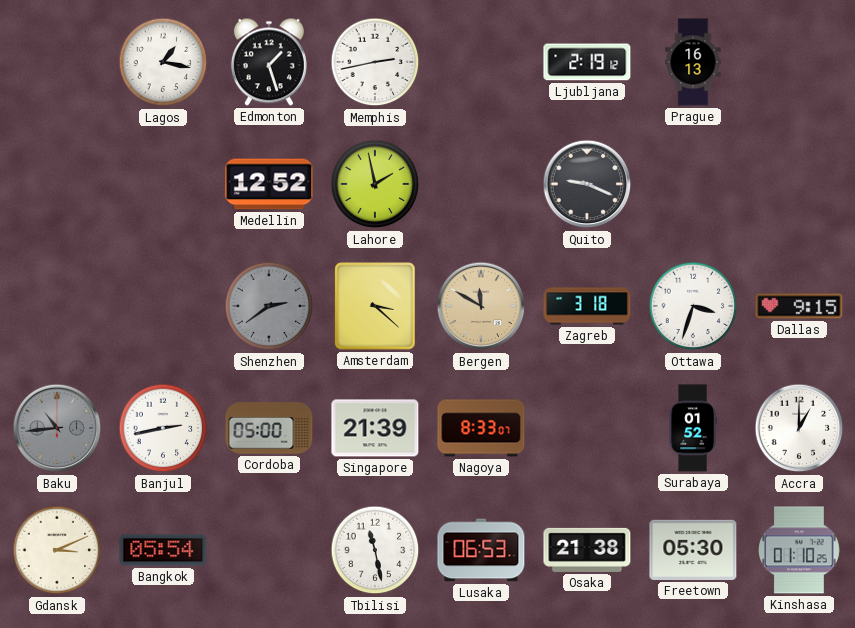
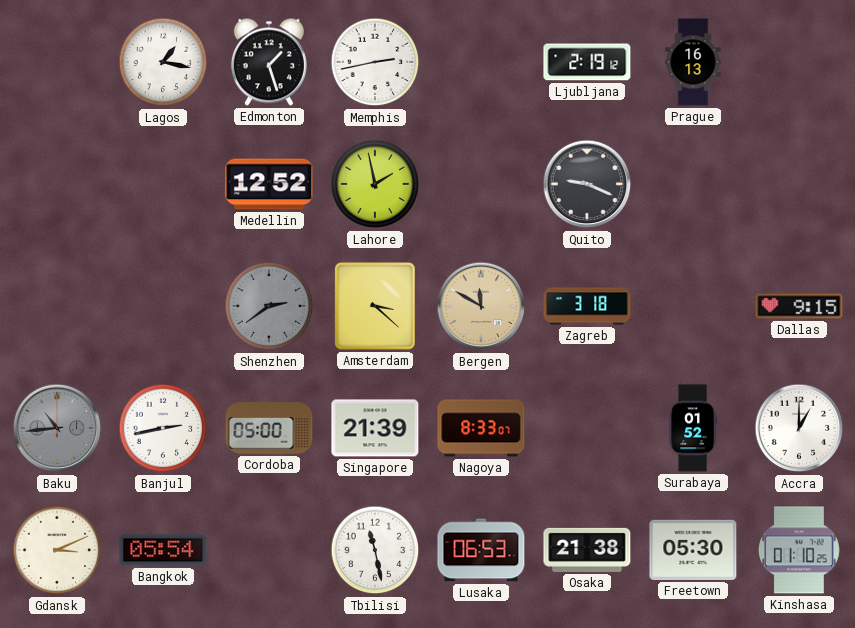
Ottawa: 3:33 -> none
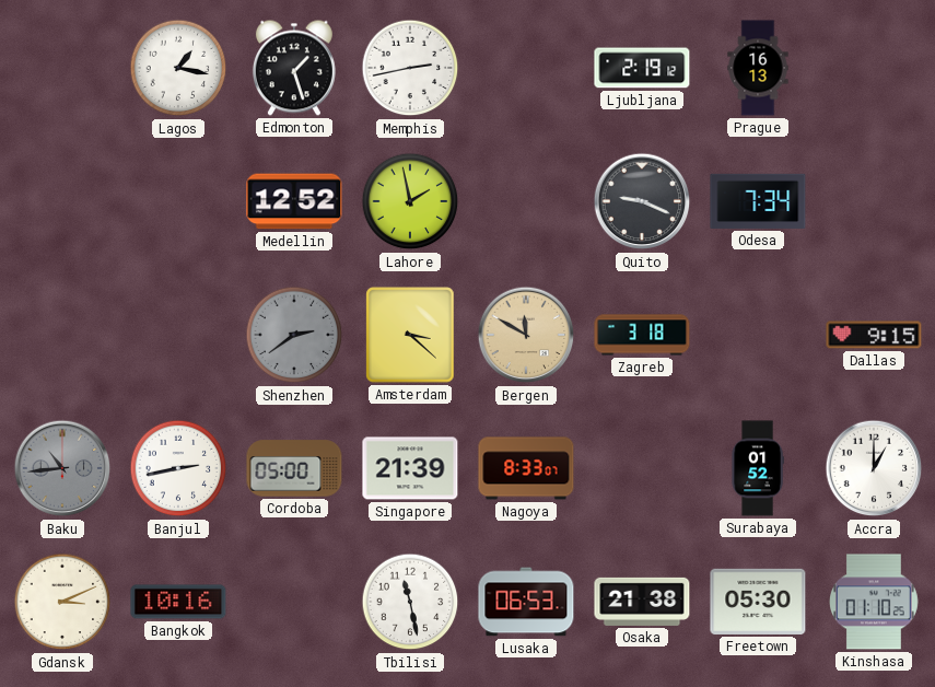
Odesa: none -> 7:34
Bangkok: 05:54 -> 10:16
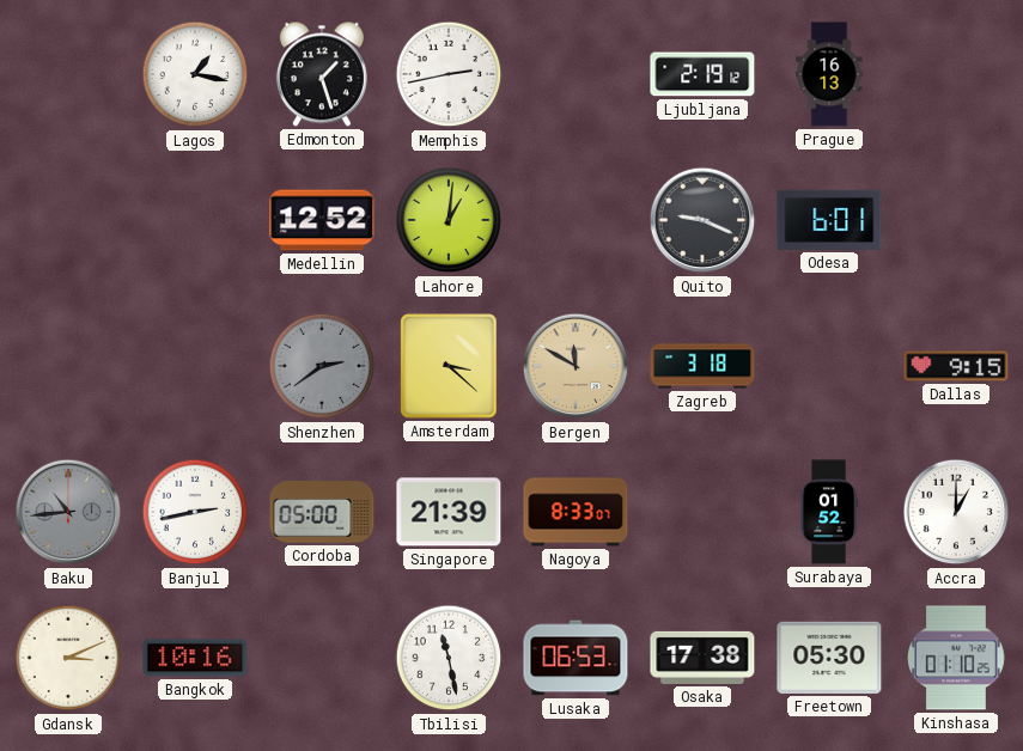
Lahore: 1:58 -> 1:01
Odesa: 7:34 -> 6:01
Osaka: 21:38 -> 17:38
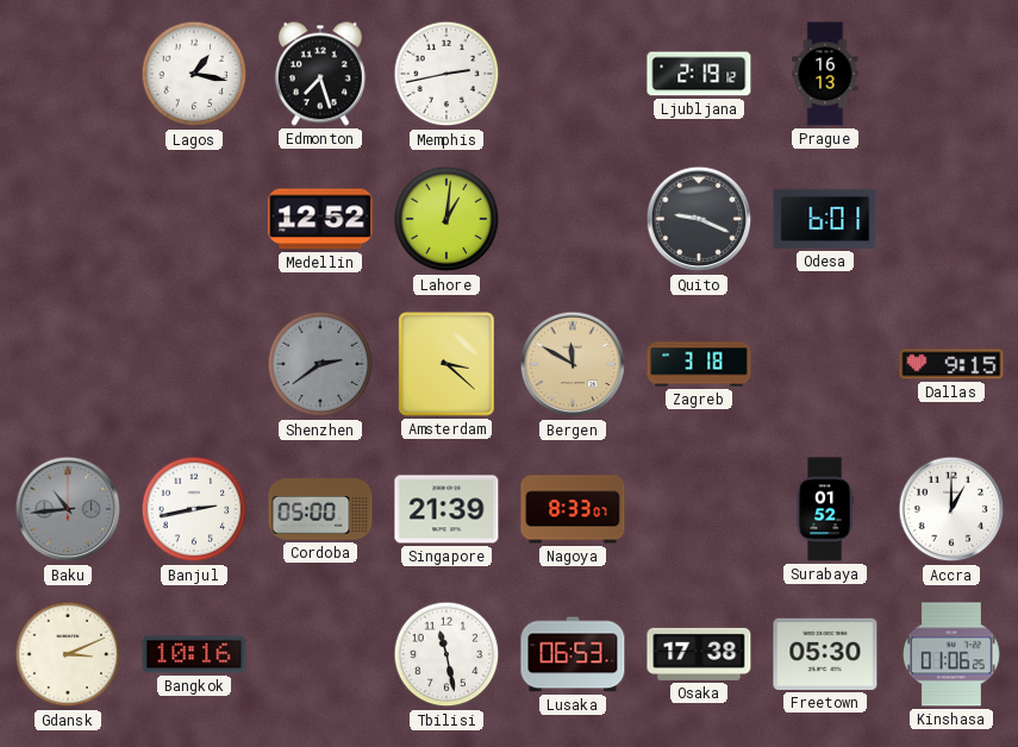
Edmonton: 1:27 -> 7:27
Kinshasa: 01:10 -> 01:06
